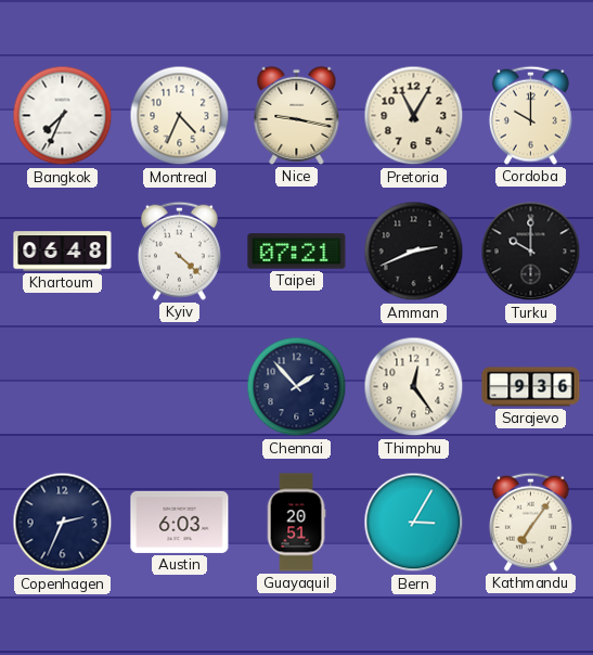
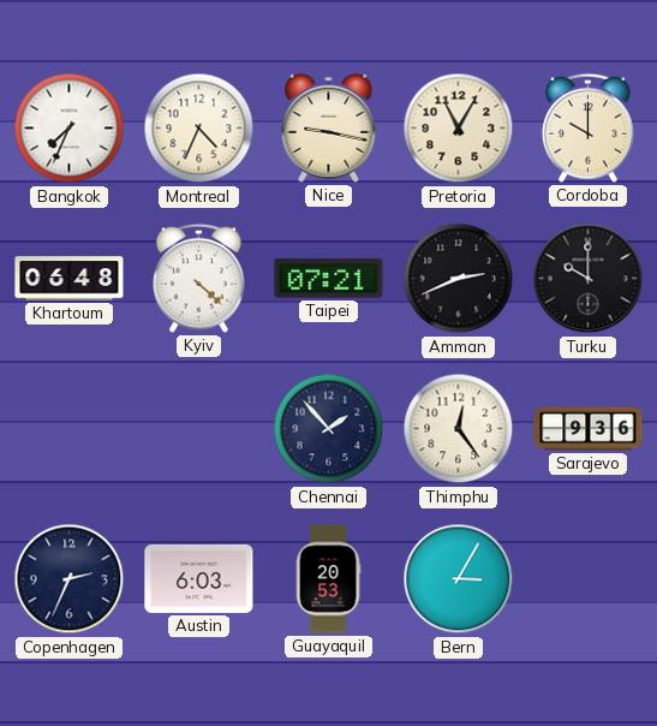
Guayaquil: 20:51 -> 20:53
Kathmandu: 7:06 -> none
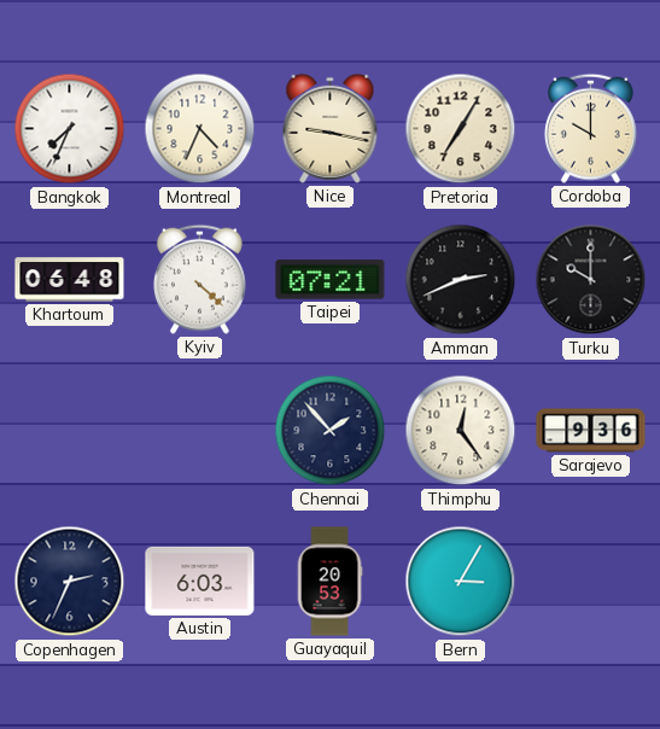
Pretoria: 11:05 -> 7:05
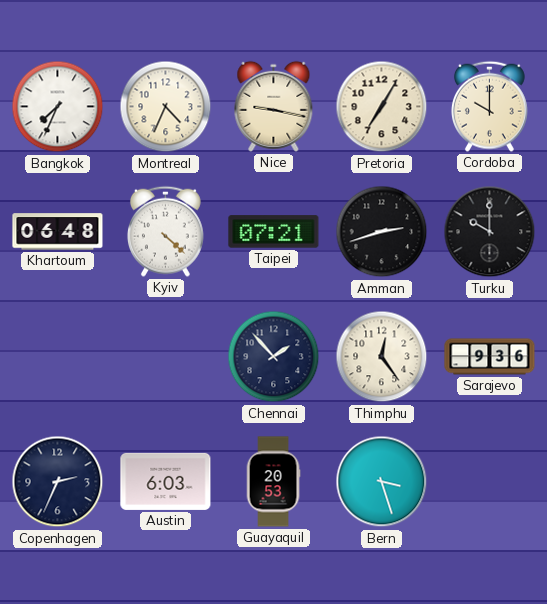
Amman: 2:41 -> 2:42
Bern: 3:05 -> 3:27
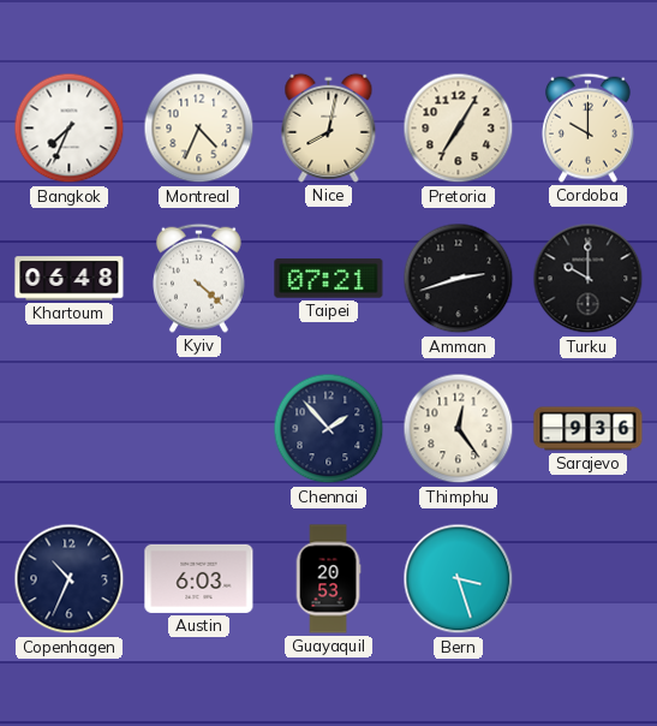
Nice: 9:17 -> 8:02
Copenhagen: 2:34 -> 10:34
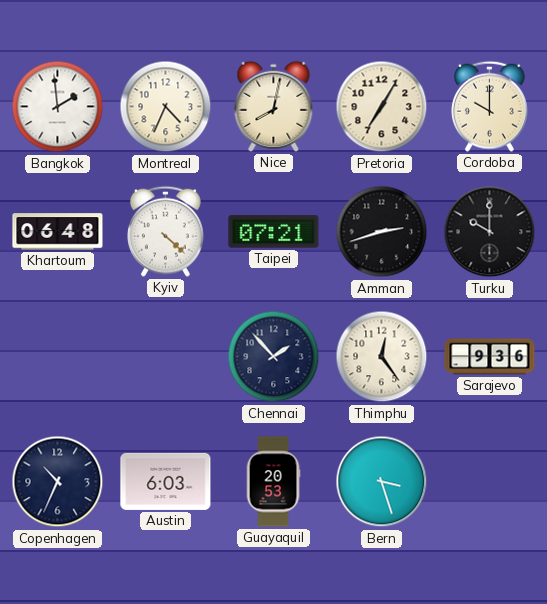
Bangkok: 7:34 -> 1:59
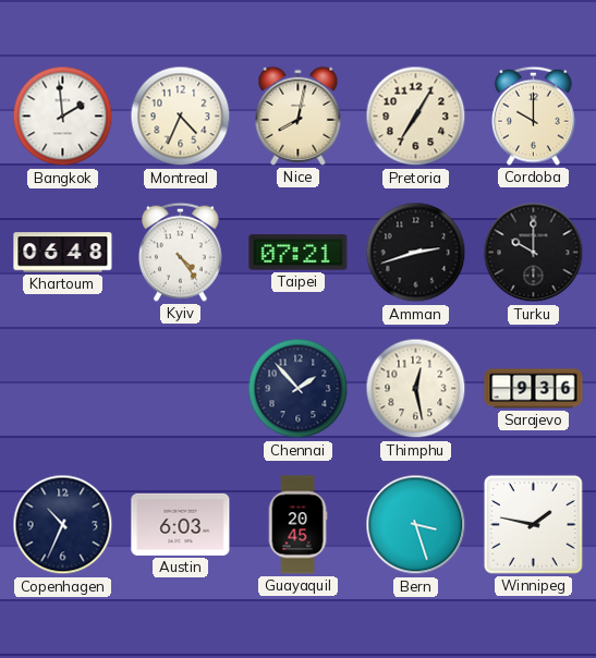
Kyiv: 4:22 -> 4:24
Thimphu: 12:24 -> 12:28
Guayaquil: 20:53 -> 20:45
Winnipeg: none -> 1:47
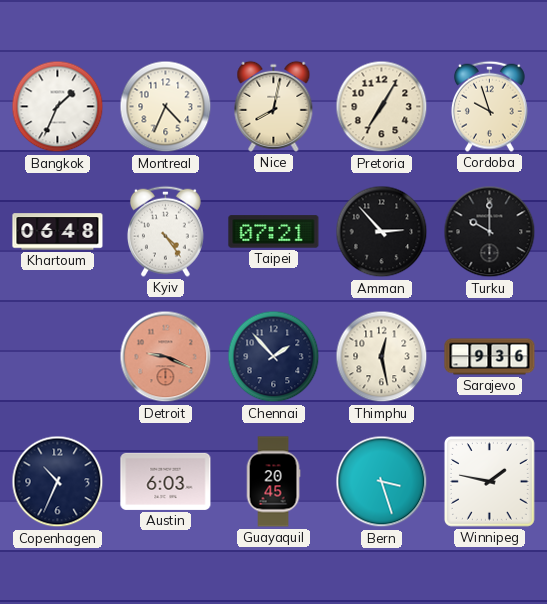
Bangkok: 1:59 -> 1:34
Cordoba: 10:00 -> 9:57
Amman: 2:42 -> 2:53
Detroit: none -> 9:19
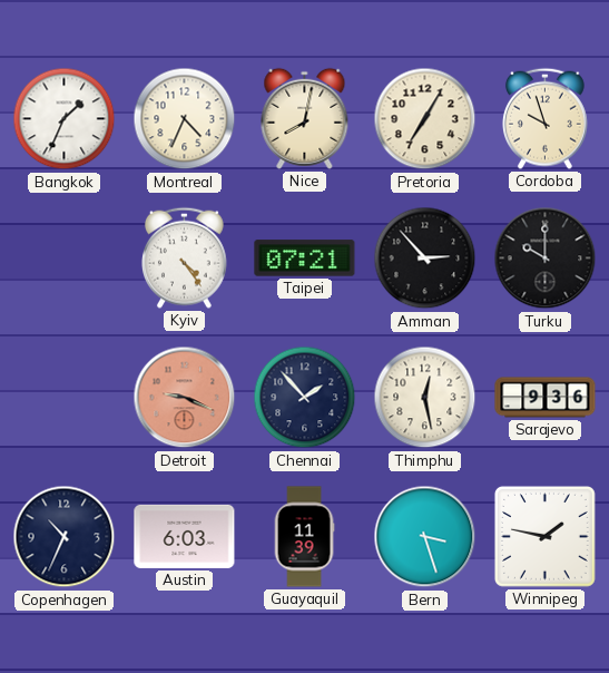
Khartoum: 06:48 -> none
Guayaquil: 20:45 -> 11:39
